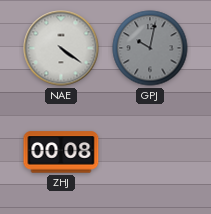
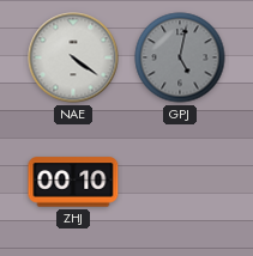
GPJ: 10:02 -> 5:02
ZHJ: 00:08 -> 00:10
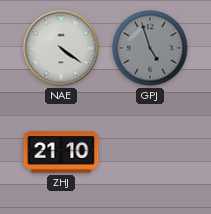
GPJ: 5:02 -> 4:57
ZHJ: 00:10 -> 21:10
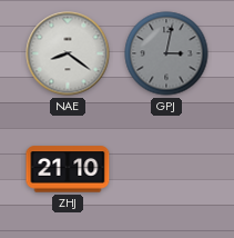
NAE: 4:21 -> 8:21
GPJ: 4:57 -> 3:02
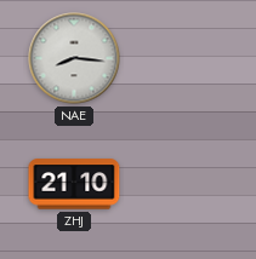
NAE: 8:21 -> 8:16
GPJ: 3:02 -> none
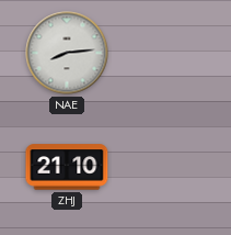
NAE: 8:16 -> 8:14
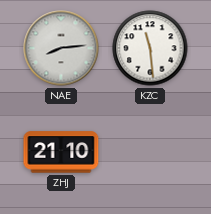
KZC: none -> 11:29
